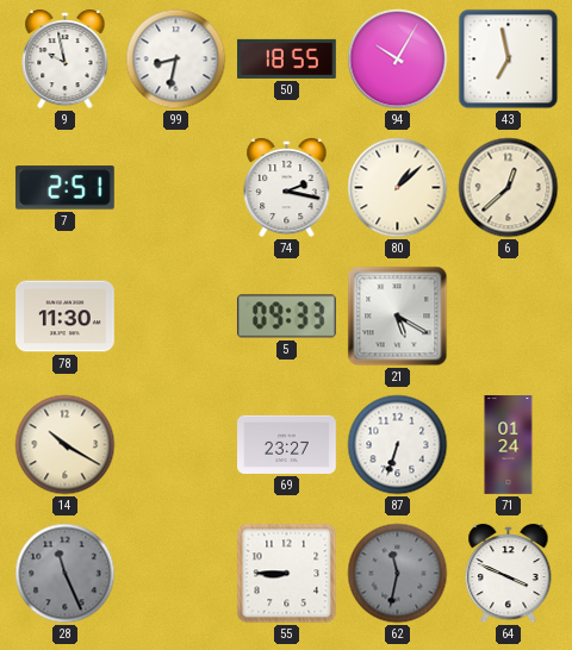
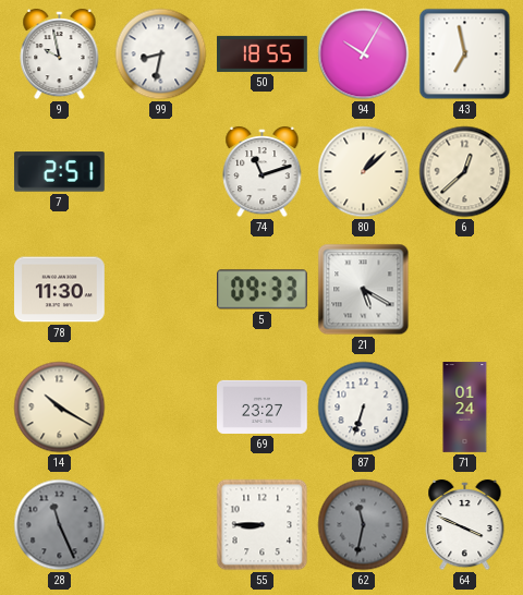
74: 2:17 -> 11:12
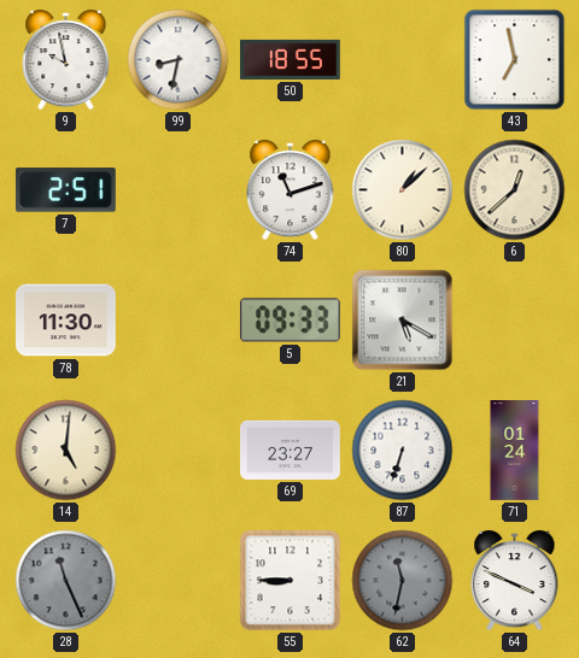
94: 10:05 -> none
14: 10:20 -> 5:01
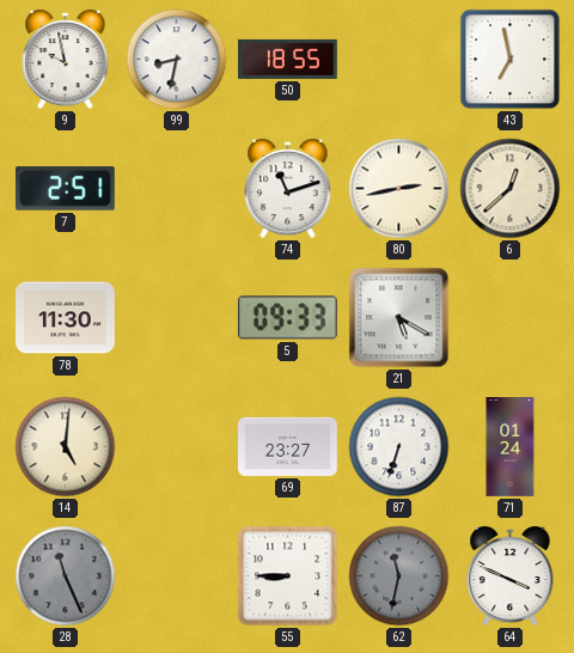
80: 1:08 -> 2:43
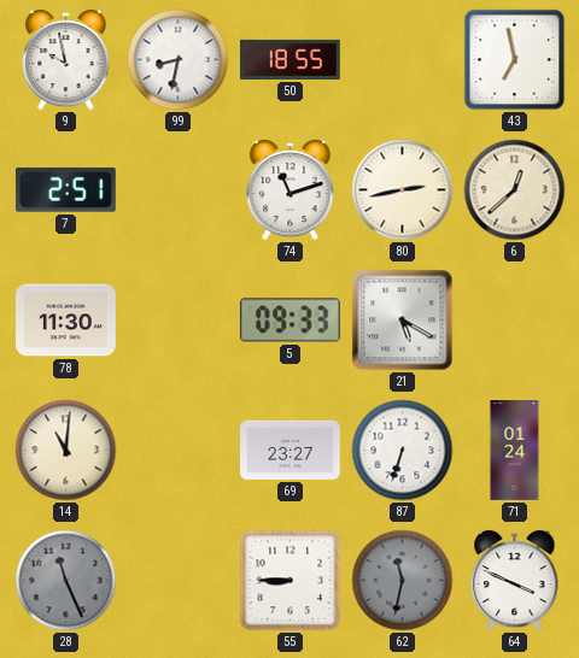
14: 5:01 -> 11:01
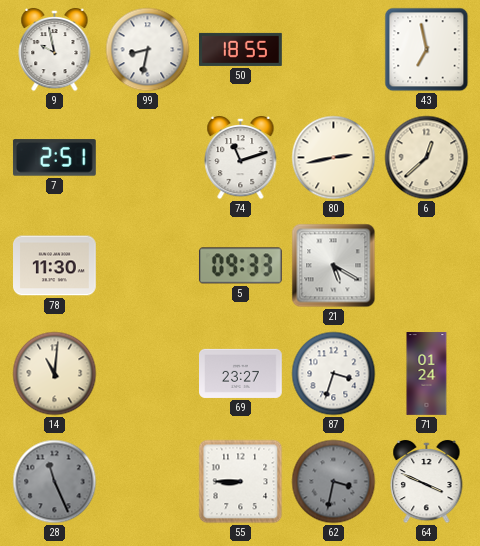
87: 6:33 -> 3:33
62: 11:32 -> 3:32
